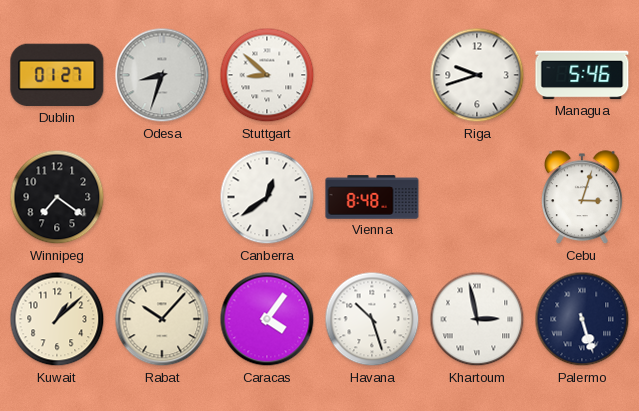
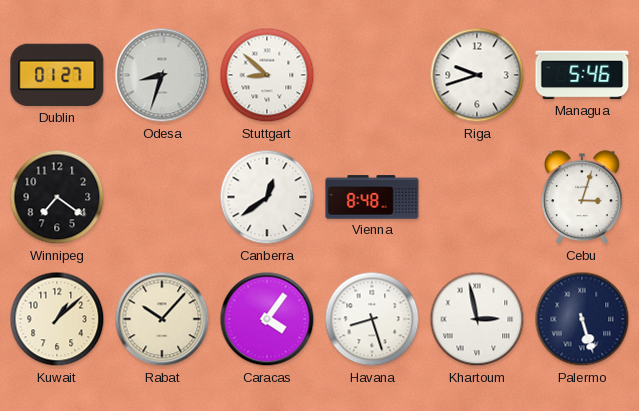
Havana: 10:27 -> 8:27
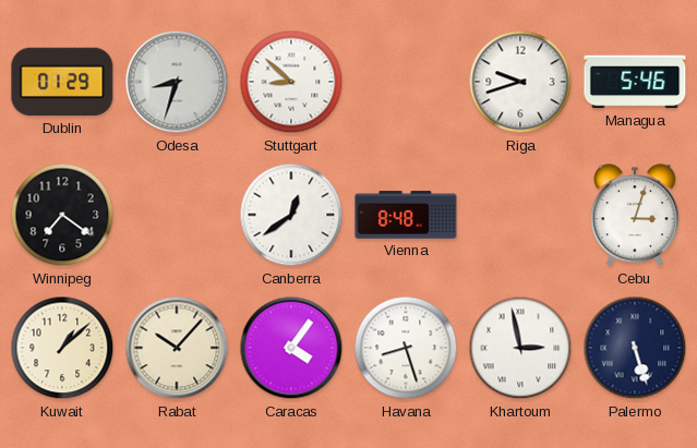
Dublin: 01:27 -> 01:29
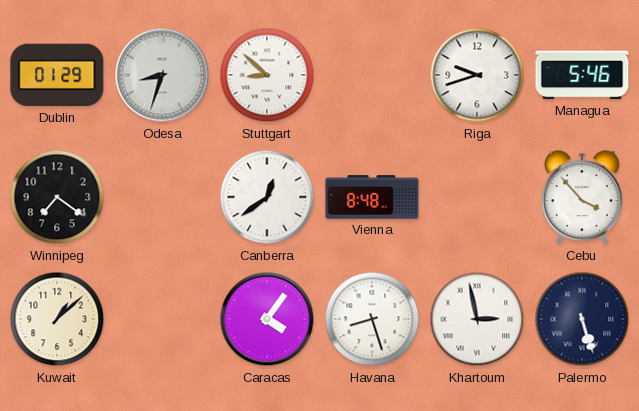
Cebu: 3:03 -> 3:53
Rabat: 10:07 -> none
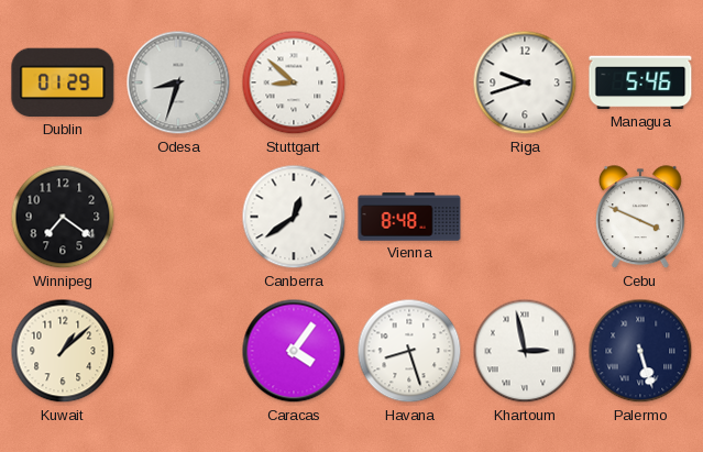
Cebu: 3:53 -> 3:49
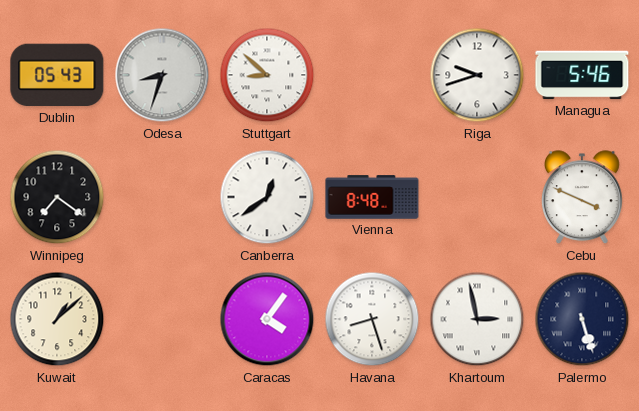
Dublin: 01:29 -> 05:43
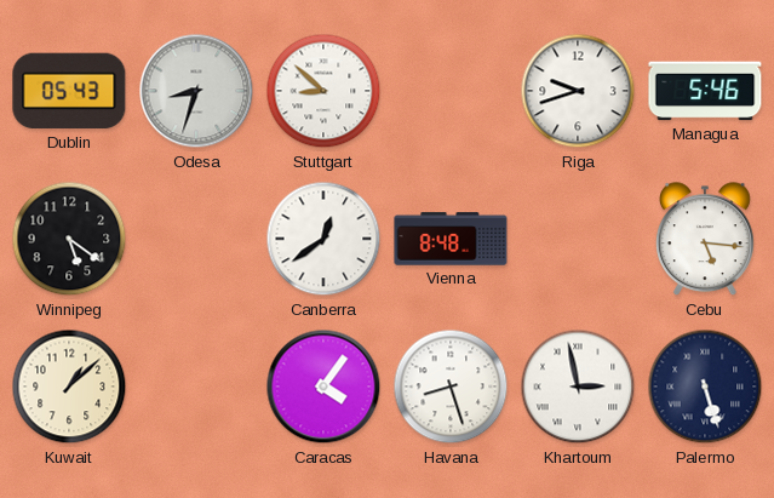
Winnipeg: 7:21 -> 5:21
Cebu: 3:49 -> 5:16
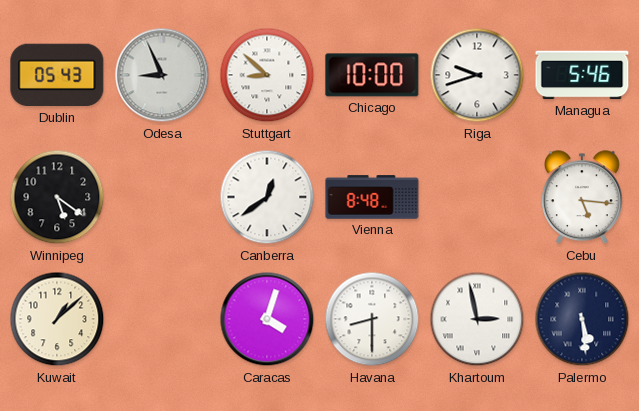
Odesa: 8:33 -> 8:56
Chicago: none -> 10:00
Caracas: 4:06 -> 4:03
Havana: 8:27 -> 8:30
Palermo: 5:27 -> 5:29
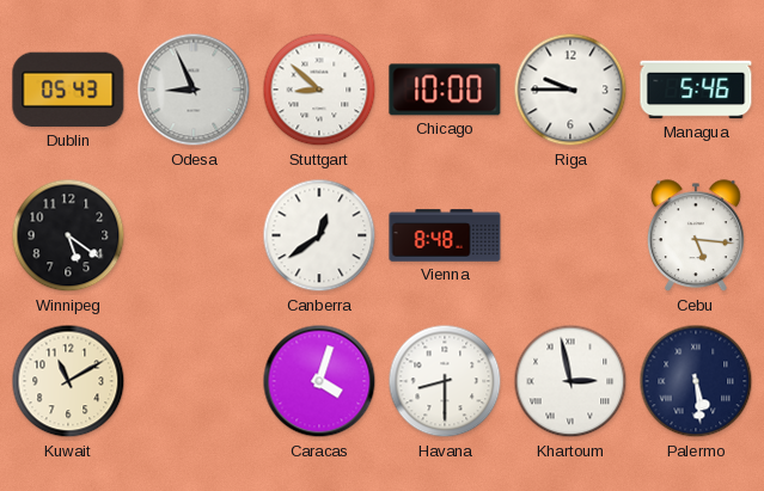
Riga: 9:42 -> 9:45
Kuwait: 1:08 -> 11:10
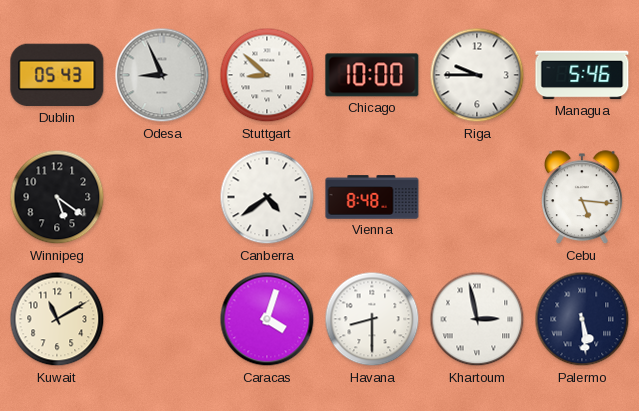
Canberra: 12:39 -> 4:39
